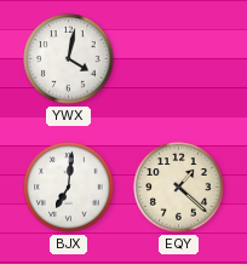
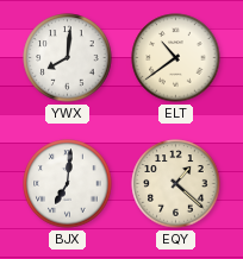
YWX: 4:02 -> 8:01
ELT: none -> 10:39
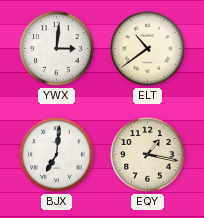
YWX: 8:01 -> 3:01
EQY: 1:22 -> 1:17
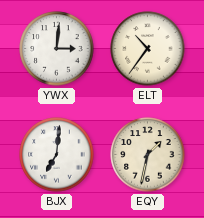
ELT: 10:39 -> 10:36
EQY: 1:17 -> 1:32
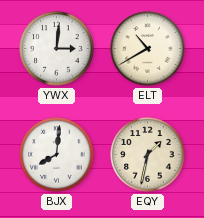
ELT: 10:36 -> 10:40
BJX: 7:01 -> 8:01
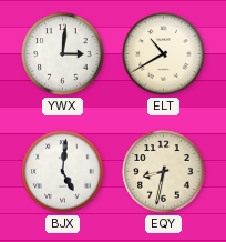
BJX: 8:01 -> 5:01
EQY: 1:32 -> 8:32
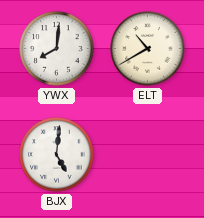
YWX: 3:01 -> 8:01
EQY: 8:32 -> none
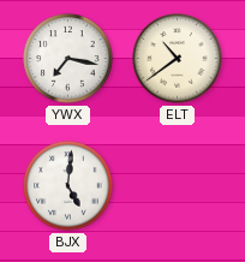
YWX: 8:01 -> 7:17
ELT: 10:40 -> 10:39
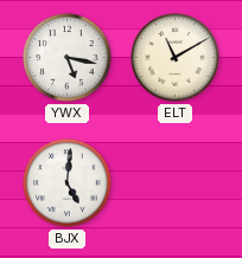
YWX: 7:17 -> 5:17
ELT: 10:39 -> 11:10
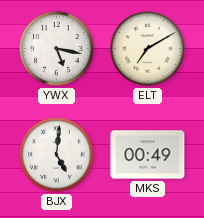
ELT: 11:10 -> 7:10
MKS: none -> 00:49
